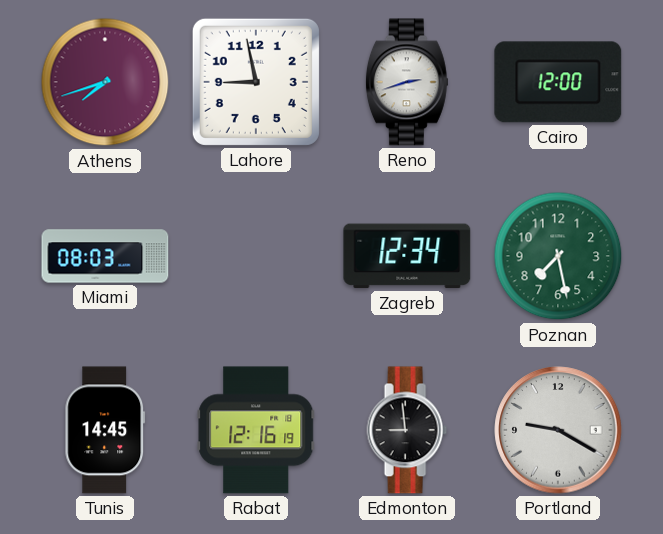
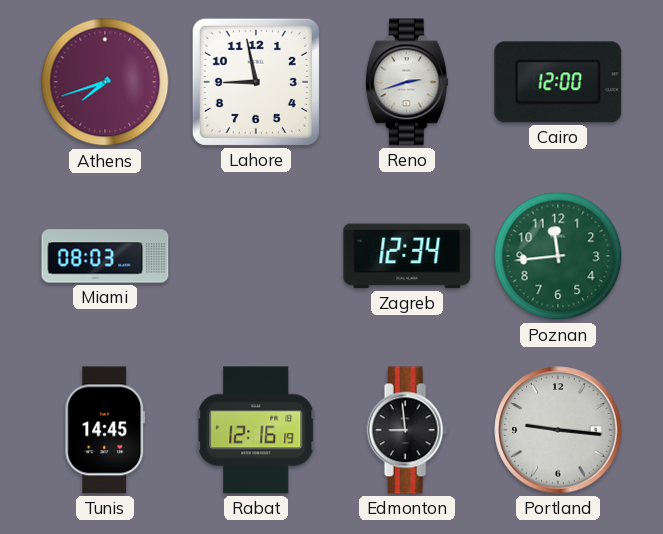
Poznan: 7:28 -> 11:44
Portland: 9:20 -> 9:16
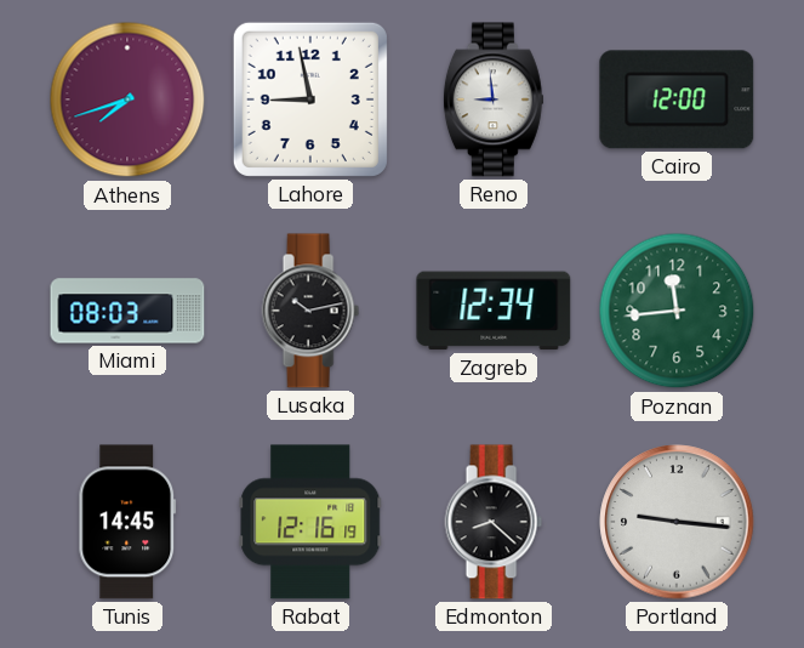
Reno: 2:42 -> 8:59
Lusaka: none -> 10:13
Edmonton: 8:59 -> 8:22
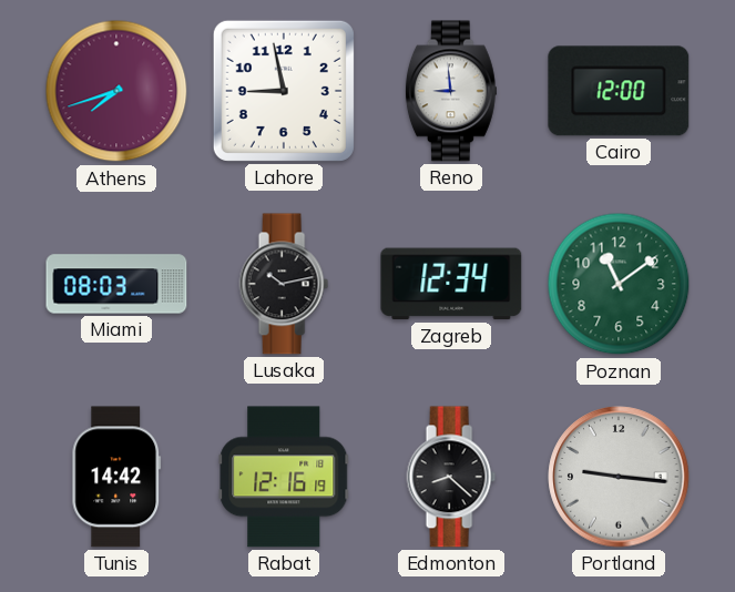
Poznan: 11:44 -> 11:09
Tunis: 14:45 -> 14:42
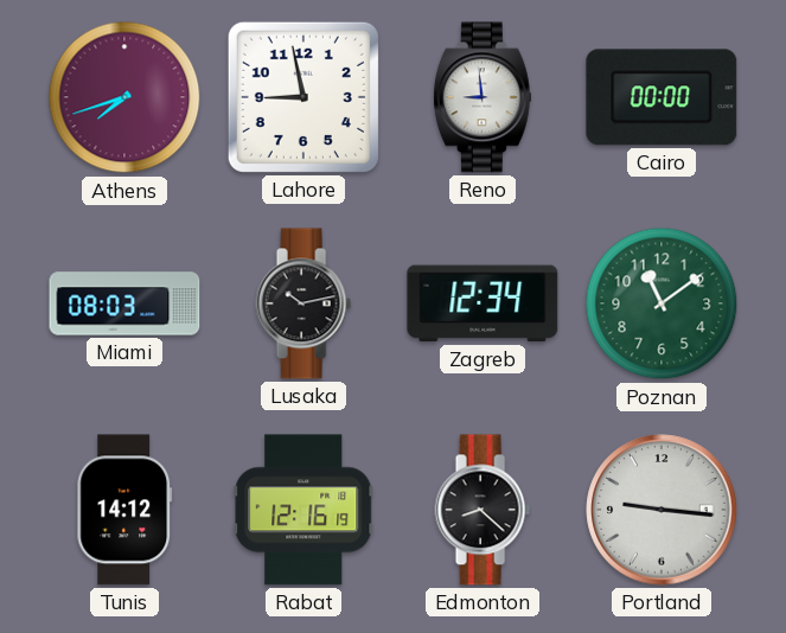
Cairo: 12:00 -> 00:00
Tunis: 14:42 -> 14:12
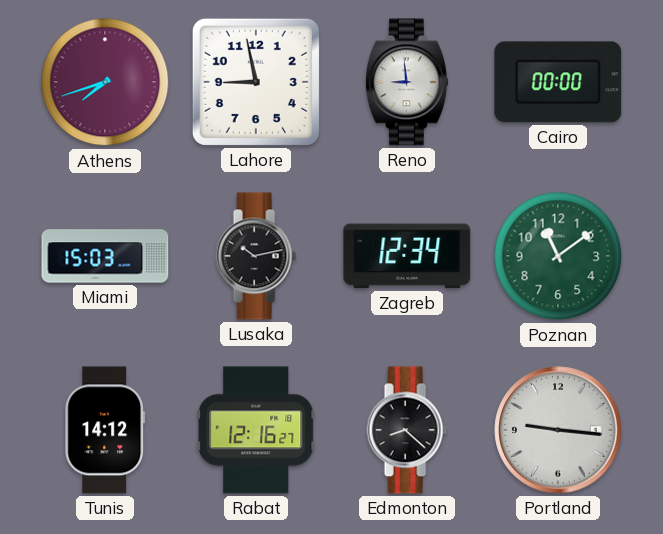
Miami: 08:03 -> 15:03
Rabat: 12:16:19 -> 12:16:27
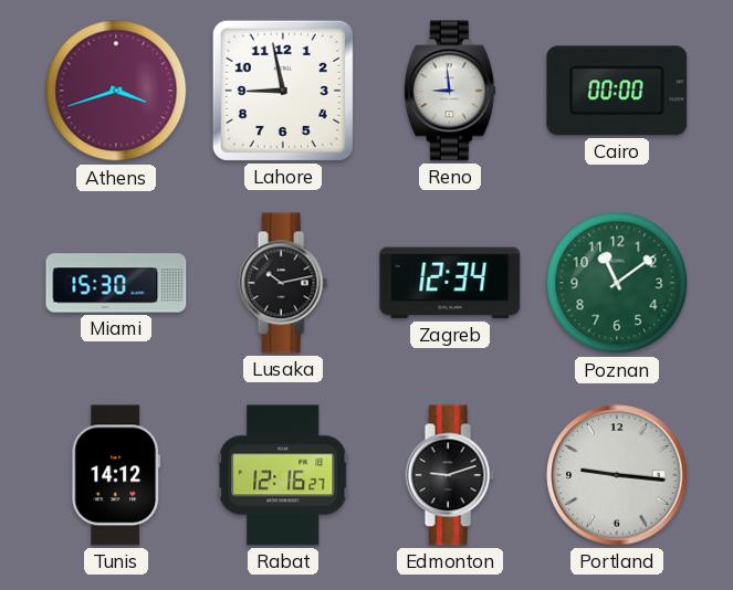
Athens: 7:42 -> 3:42
Miami: 15:03 -> 15:30
Edmonton: 8:22 -> 9:12
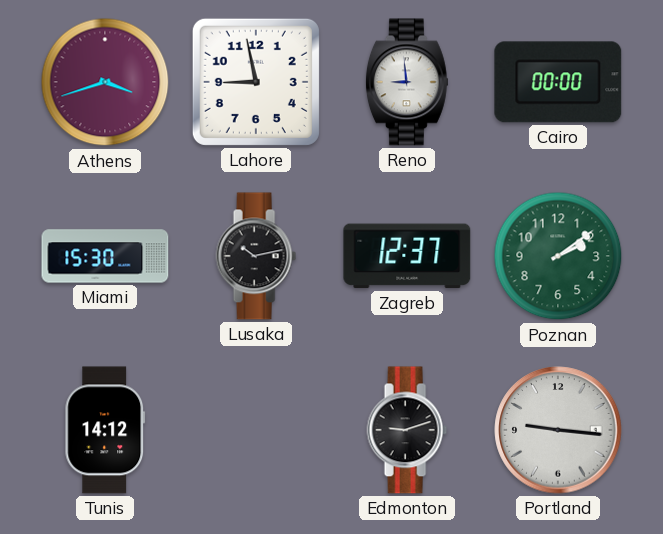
Zagreb: 12:34 -> 12:37
Poznan: 11:09 -> 2:09
Rabat: 12:16 -> none
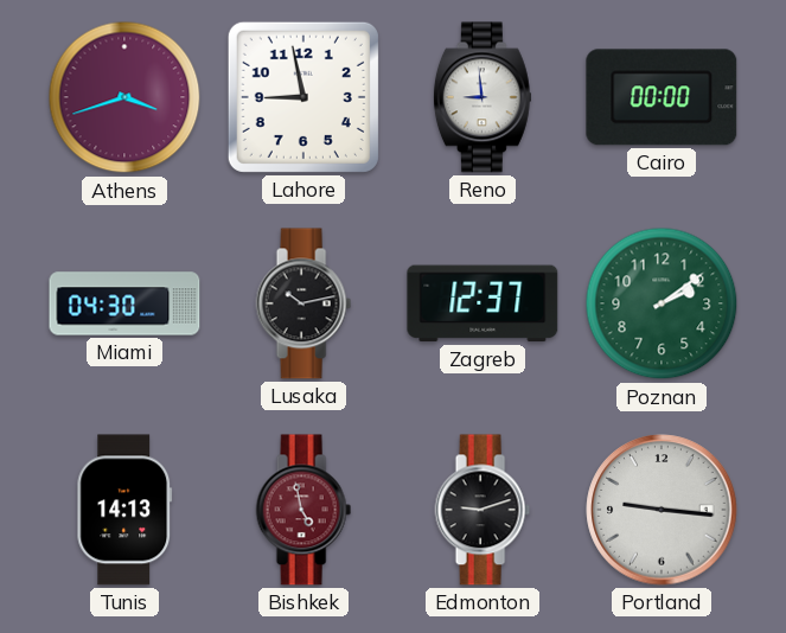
Miami: 15:30 -> 04:30
Tunis: 14:12 -> 14:13
Bishkek: none -> 4:58
